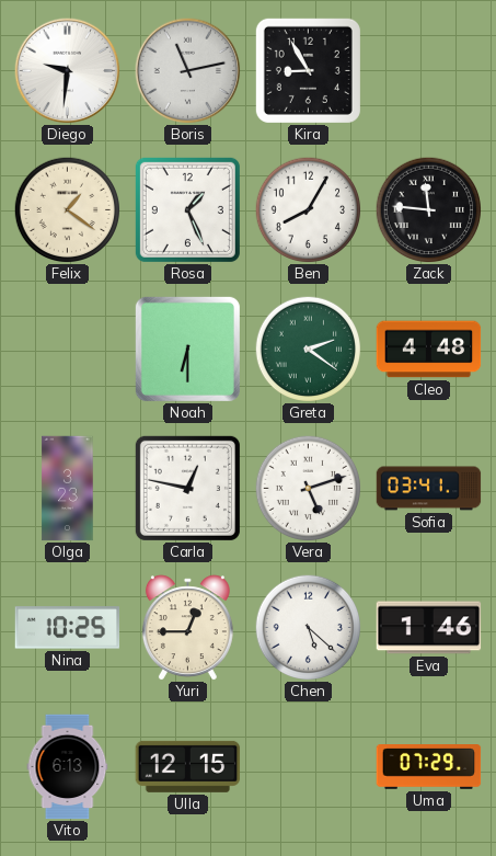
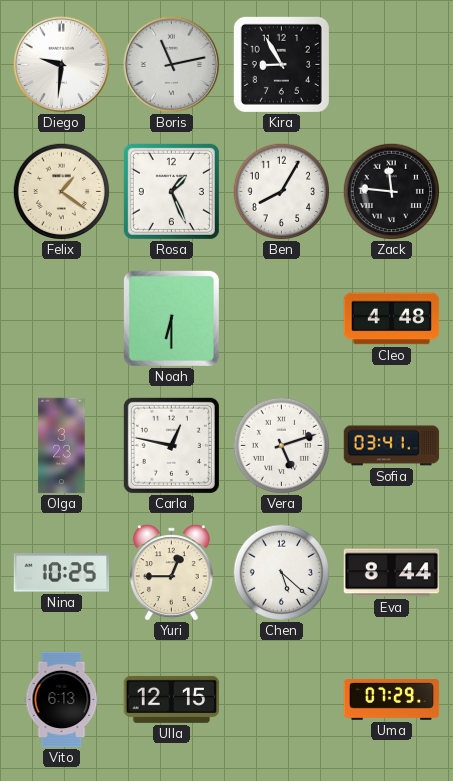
Greta: 2:21 -> none
Eva: 1:46 -> 8:44
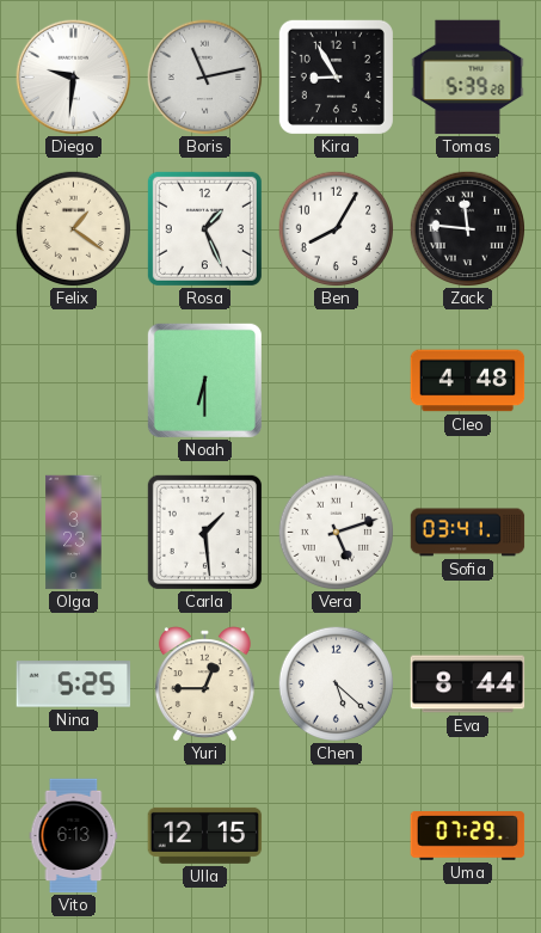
Tomas: none -> 5:39
Carla: 12:47 -> 1:29
Nina: 10:25 -> 5:25
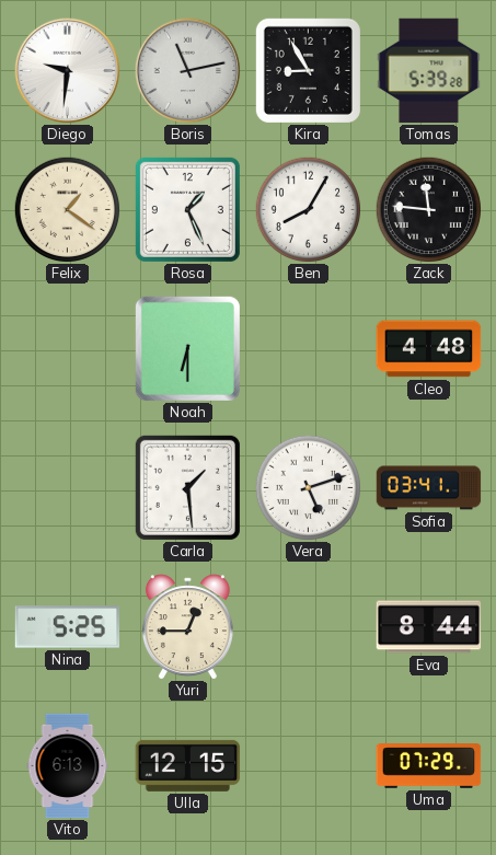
Olga: 3:23 -> none
Chen: 5:22 -> none
